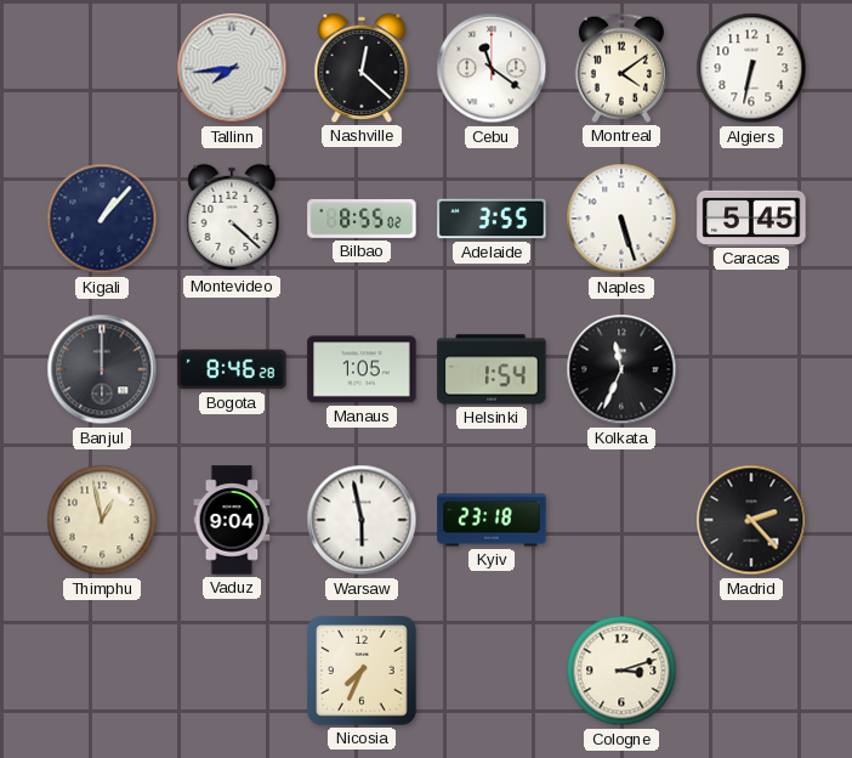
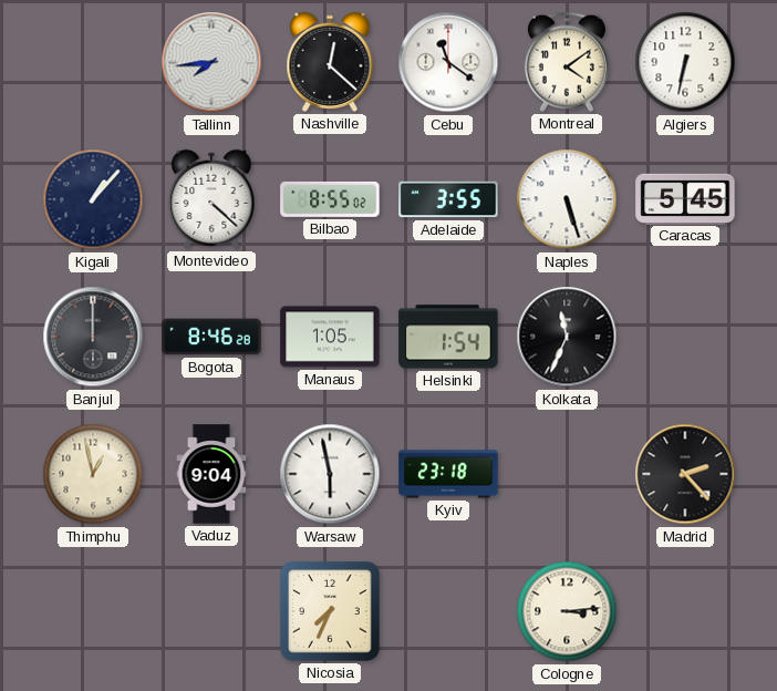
Cologne: 3:12 -> 3:14
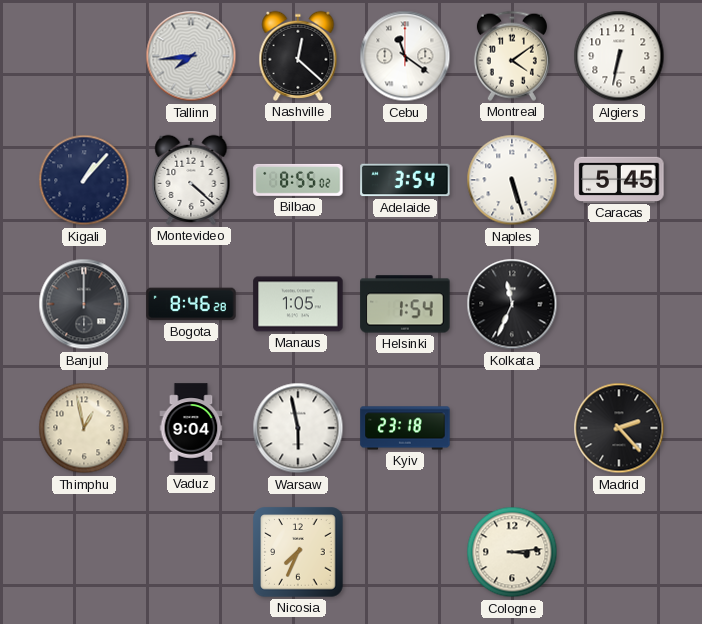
Adelaide: 3:55 -> 3:54
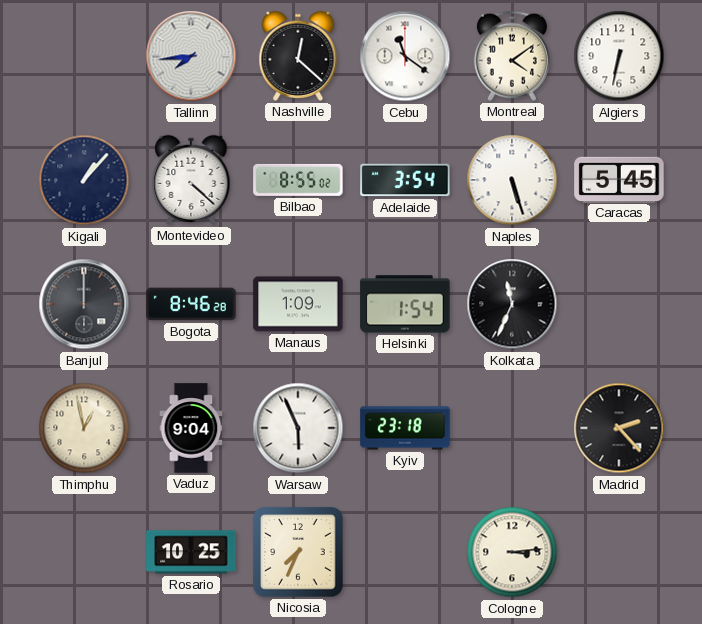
Manaus: 1:05 -> 1:09
Warsaw: 5:58 -> 5:56
Rosario: none -> 10:25
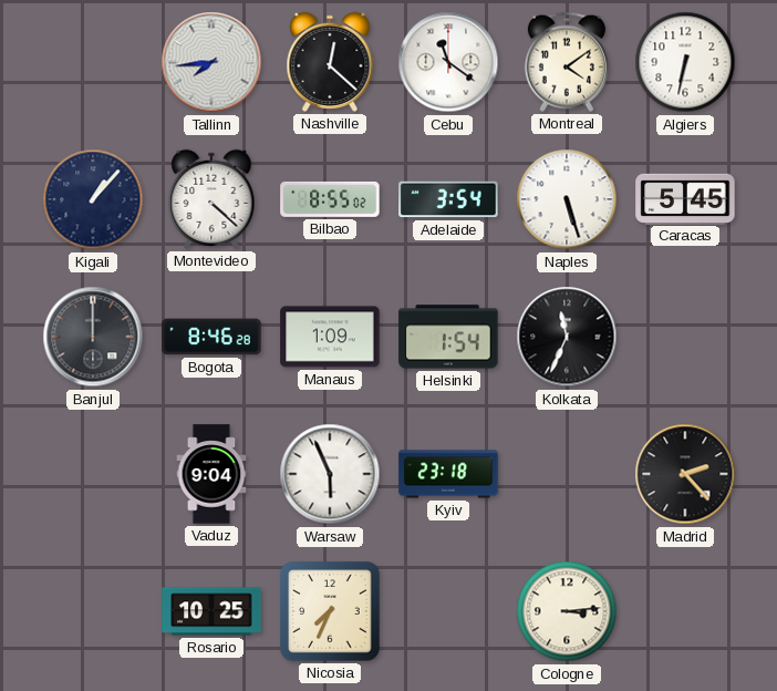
Thimphu: 12:58 -> none
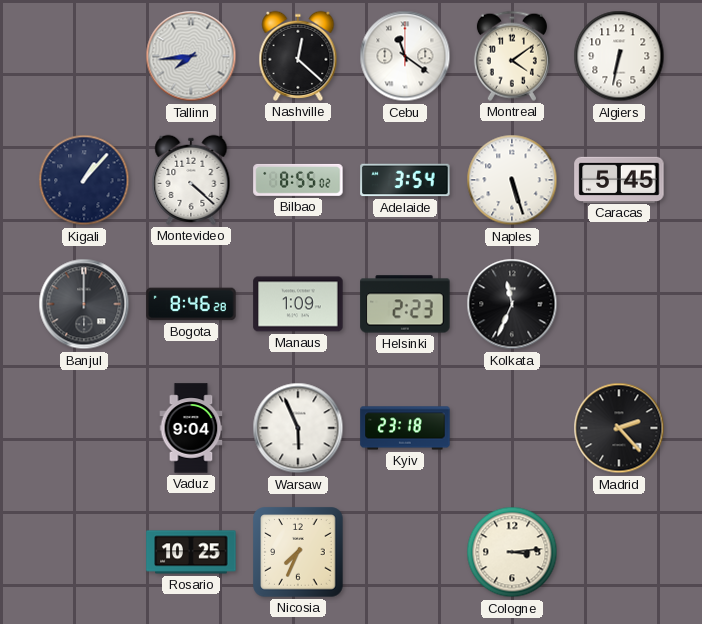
Helsinki: 1:54 -> 2:23
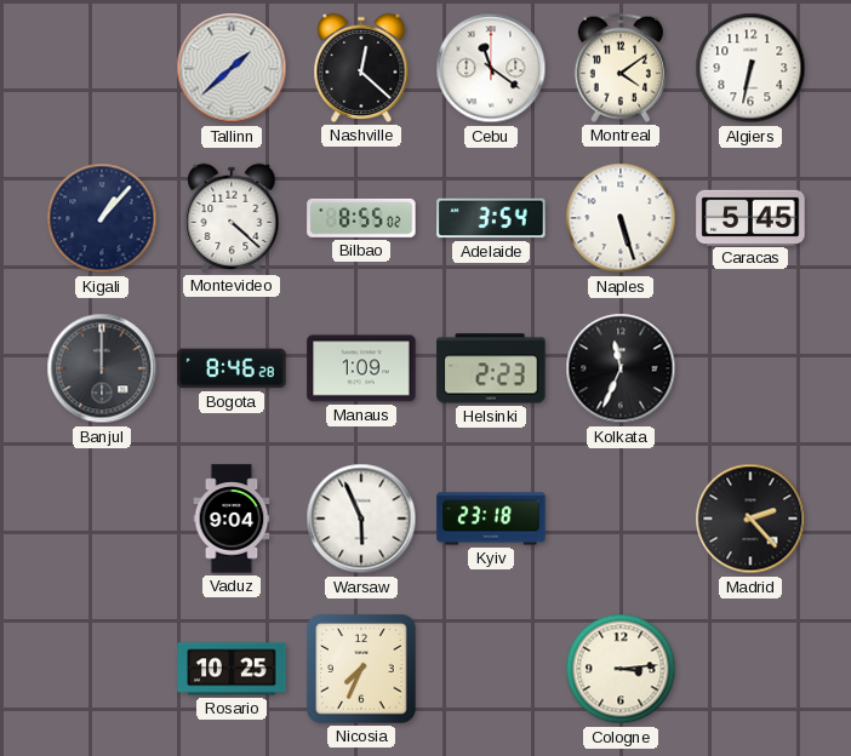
Tallinn: 7:44 -> 1:38
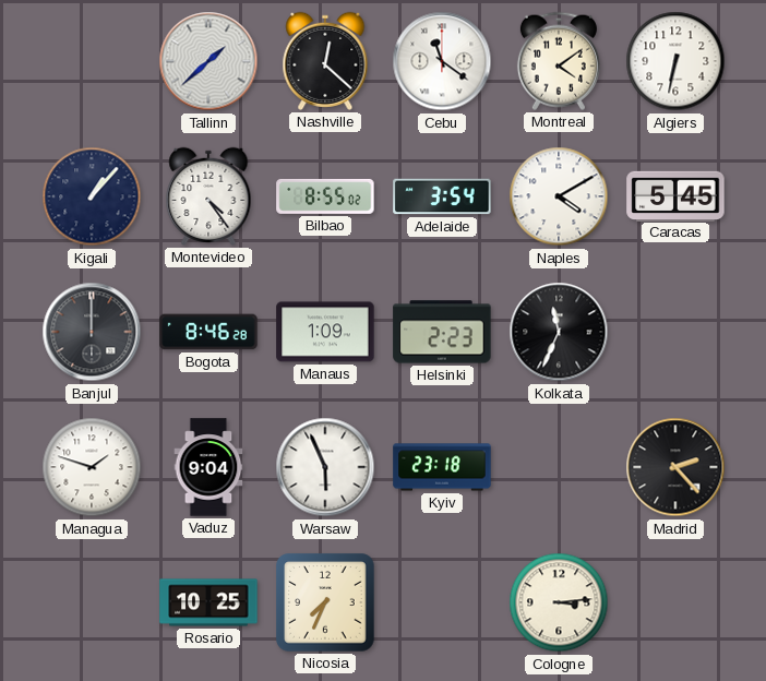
Montevideo: 4:22 -> 4:24
Naples: 5:27 -> 4:10
Managua: none -> 1:48
